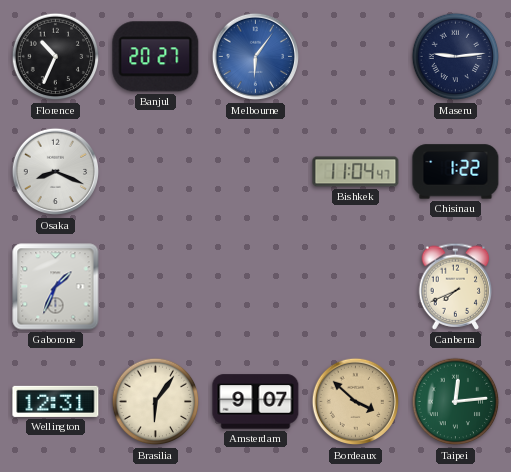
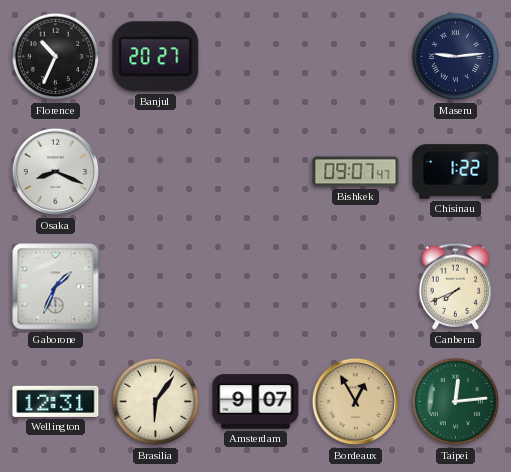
Melbourne: 6:06 -> none
Bishkek: 11:04 -> 09:07
Bordeaux: 3:52 -> 12:55
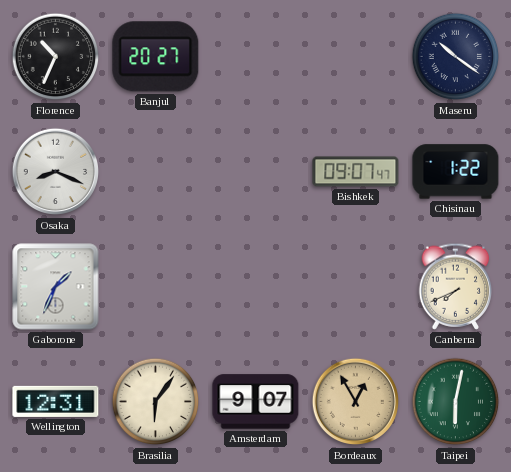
Maseru: 9:14 -> 10:21
Taipei: 12:14 -> 6:02
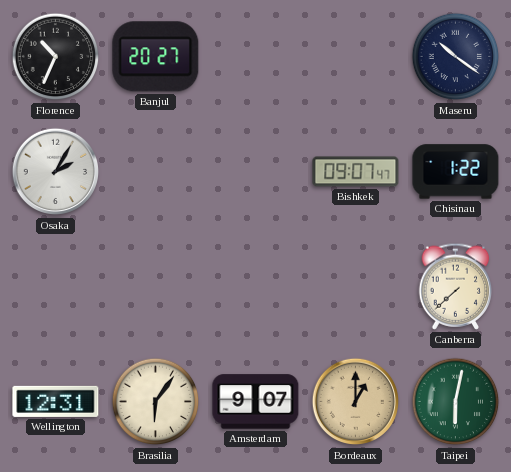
Osaka: 8:19 -> 2:05
Gaborone: 1:34 -> none
Canberra: 7:41 -> 7:38
Bordeaux: 12:55 -> 1:00
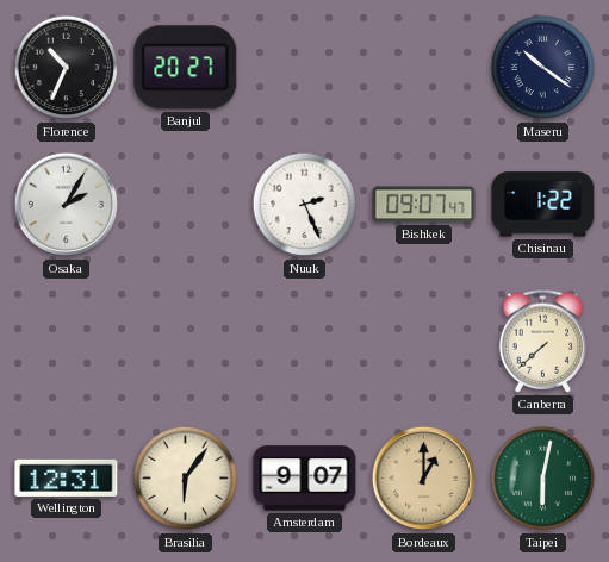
Nuuk: none -> 2:26
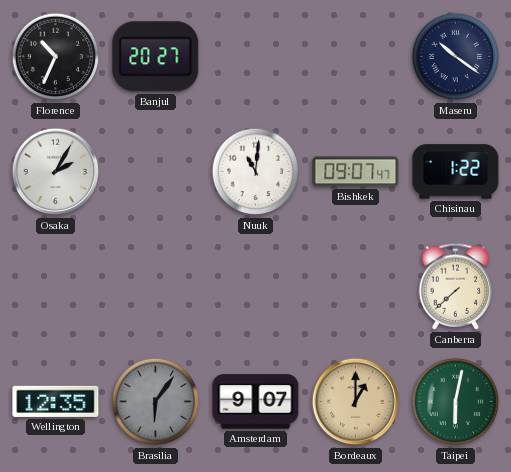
Nuuk: 2:26 -> 11:01
Wellington: 12:31 -> 12:35
Brasilia dial: cream -> grey
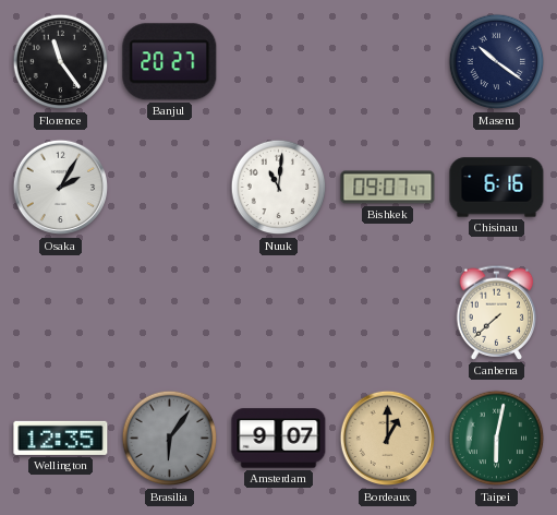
Florence: 10:34 -> 11:24
Chisinau: 1:22 -> 6:16
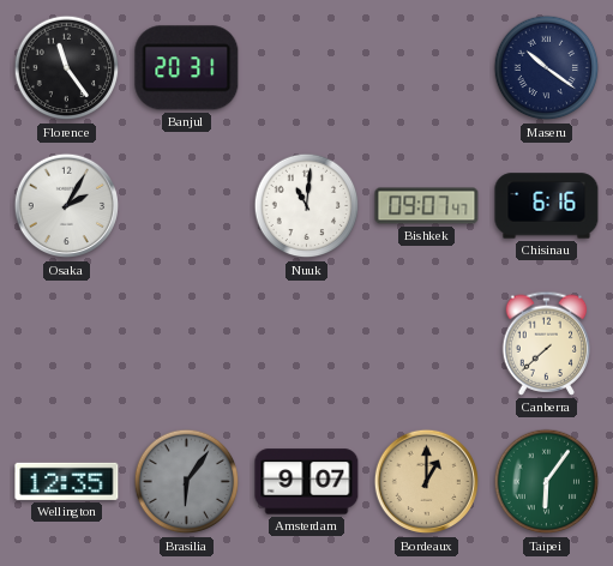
Banjul: 20:27 -> 20:31
Taipei: 6:02 -> 6:06
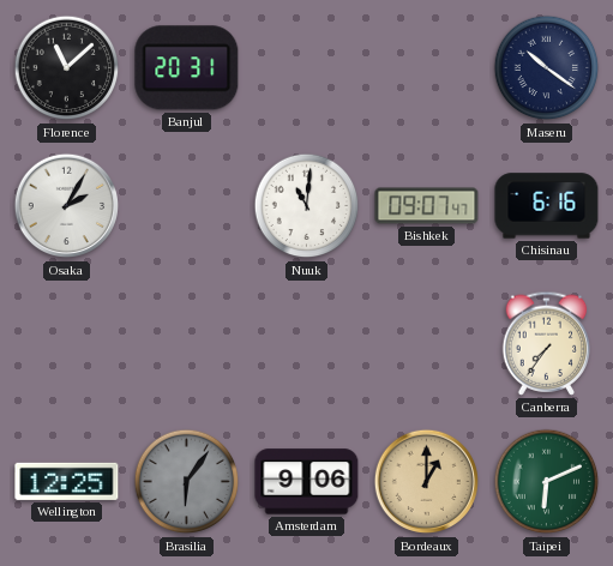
Florence: 11:24 -> 11:08
Canberra: 7:38 -> 7:36
Wellington: 12:35 -> 12:25
Amsterdam: 9:07 -> 9:06
Taipei: 6:06 -> 6:11
